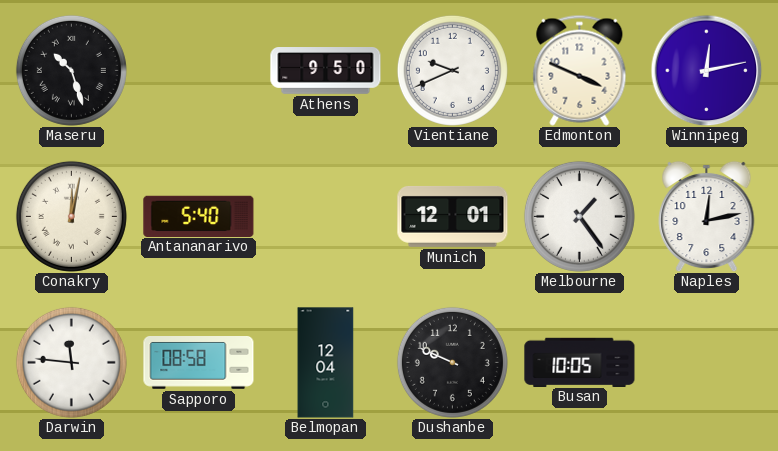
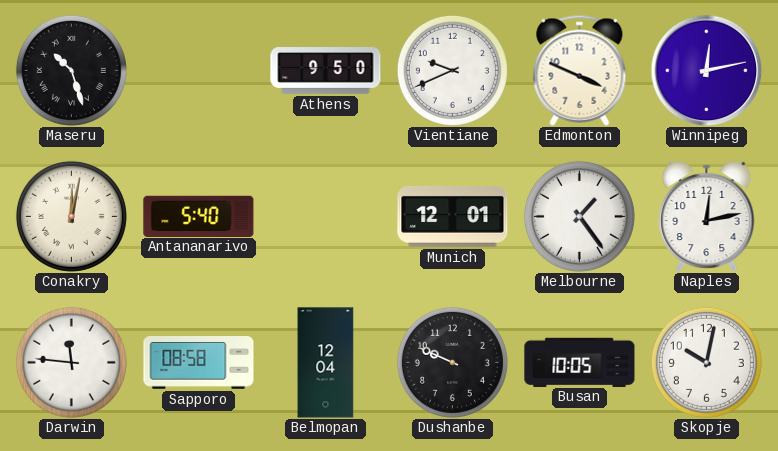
Skopje: none -> 10:02
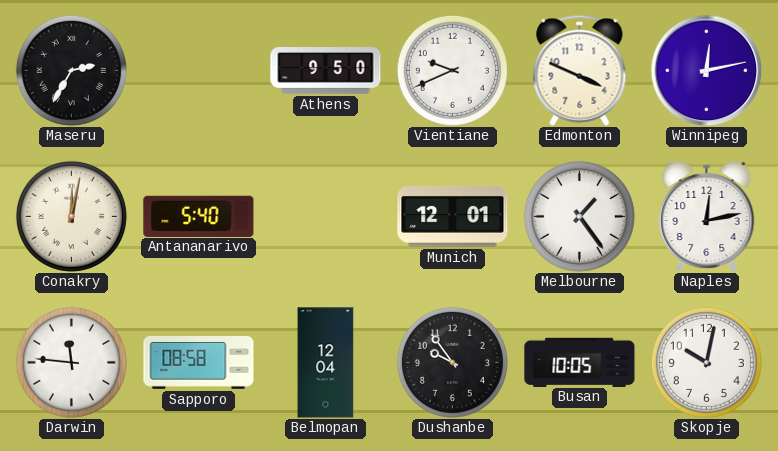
Maseru: 10:27 -> 2:35
Dushanbe: 9:49 -> 9:54
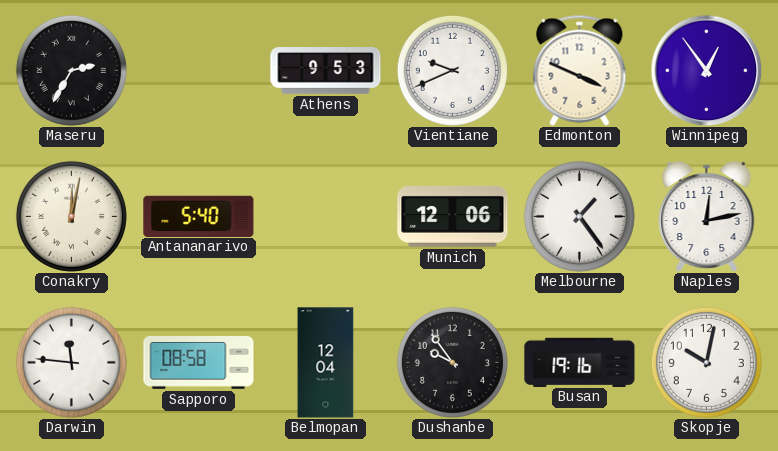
Athens: 9:50 -> 9:53
Winnipeg: 12:13 -> 12:54
Munich: 12:01 -> 12:06
Busan: 10:05 -> 19:16
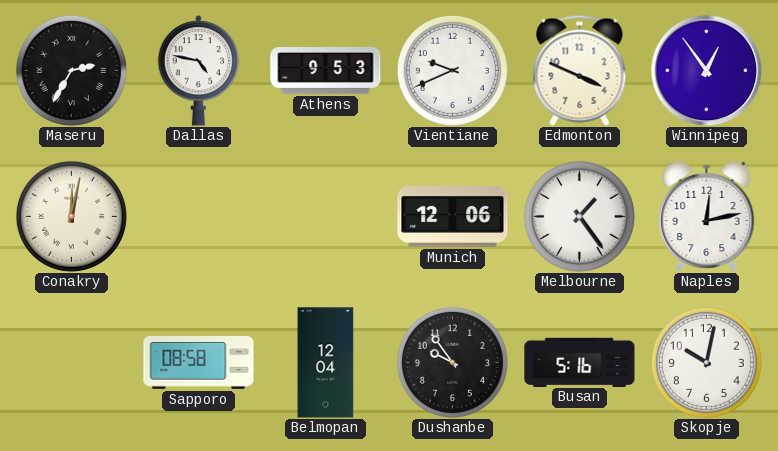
Dallas: none -> 4:47
Antananarivo: 5:40 -> none
Darwin: 11:46 -> none
Busan: 19:16 -> 5:16
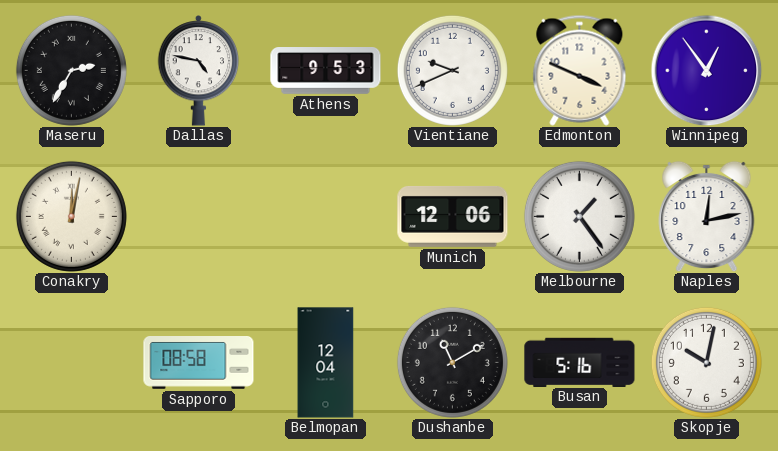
Dushanbe: 9:54 -> 11:10
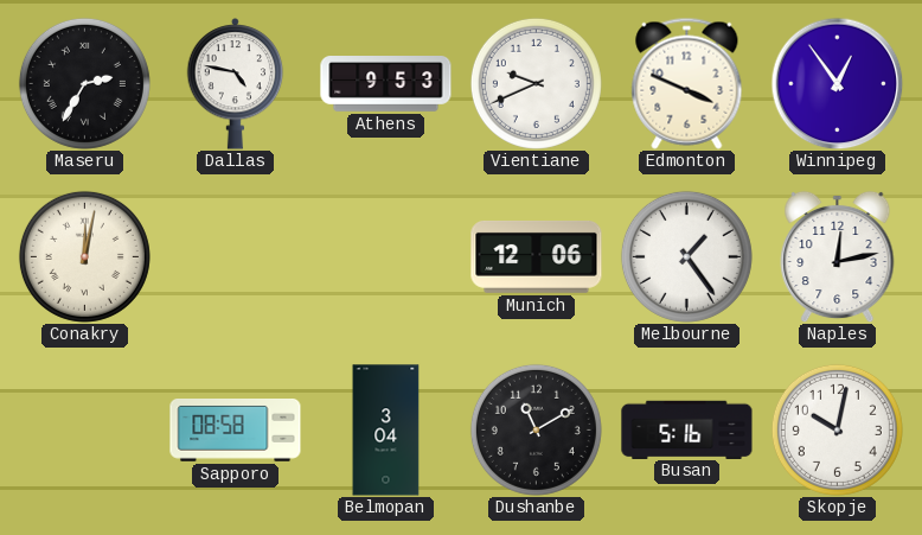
Belmopan: 12:04 -> 3:04
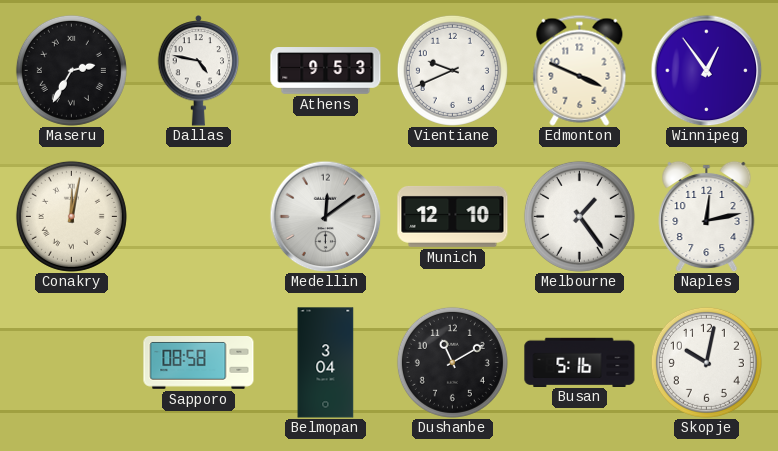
Medellin: none -> 12:09
Munich: 12:06 -> 12:10
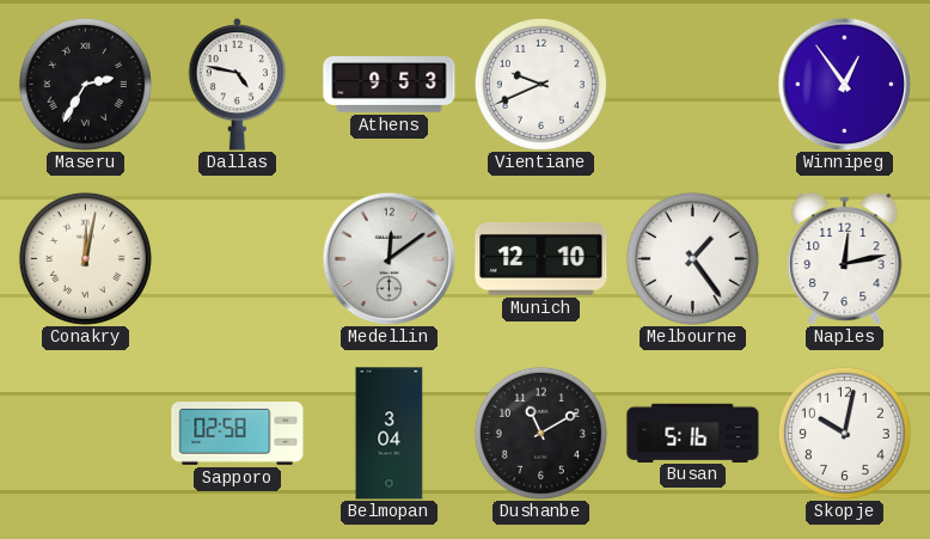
Edmonton: 3:49 -> none
Sapporo: 08:58 -> 02:58
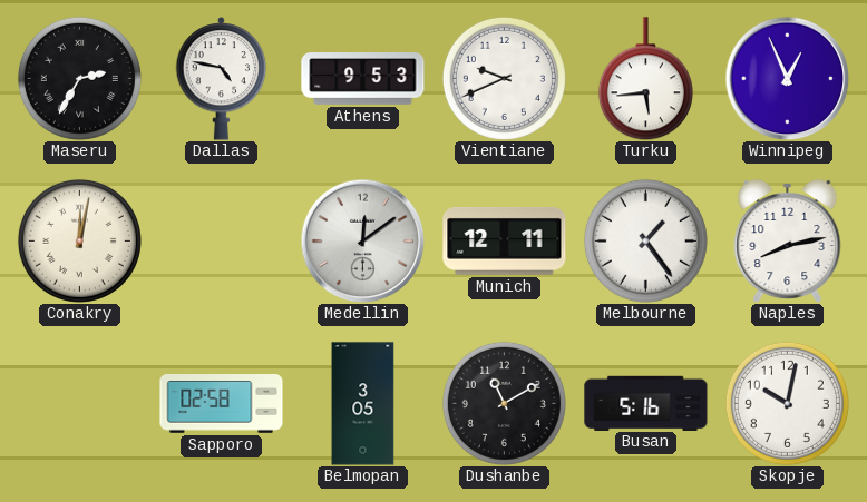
Turku: none -> 5:44
Winnipeg: 12:54 -> 12:56
Munich: 12:10 -> 12:11
Naples: 12:13 -> 8:13
Belmopan: 3:04 -> 3:05
